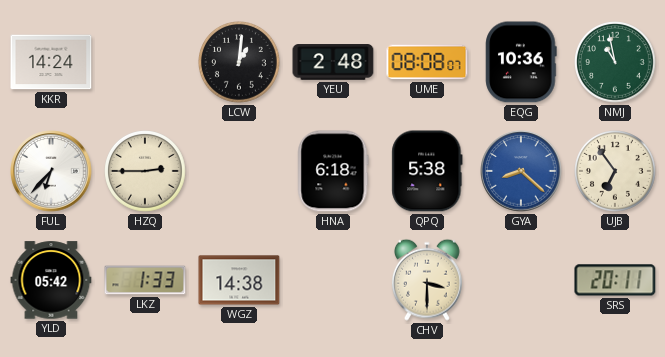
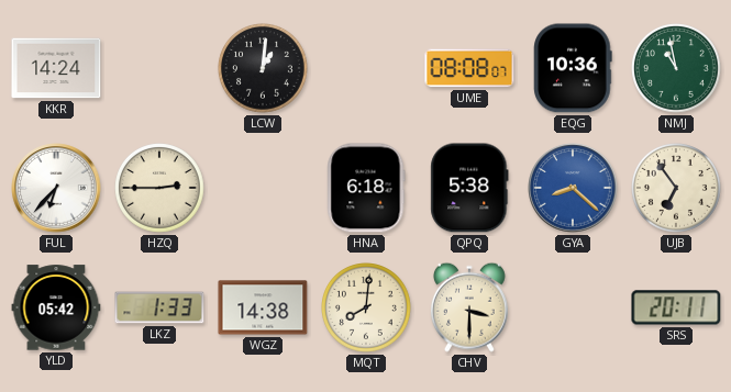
YEU: 2:48 -> none
MQT: none -> 8:01
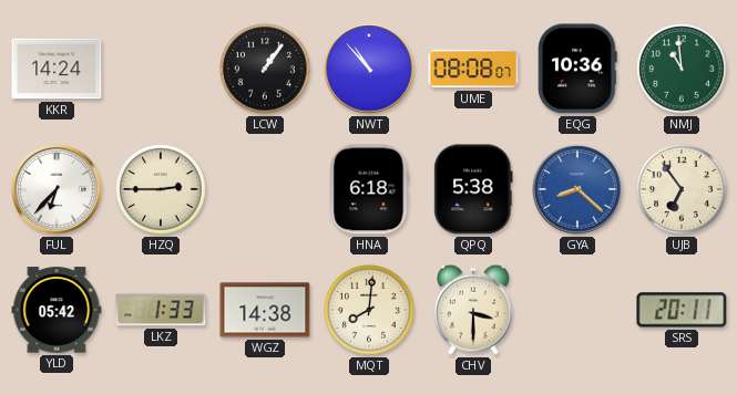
LCW: 1:01 -> 1:06
NWT: none -> 10:53
NMJ: 10:58 -> 10:59
